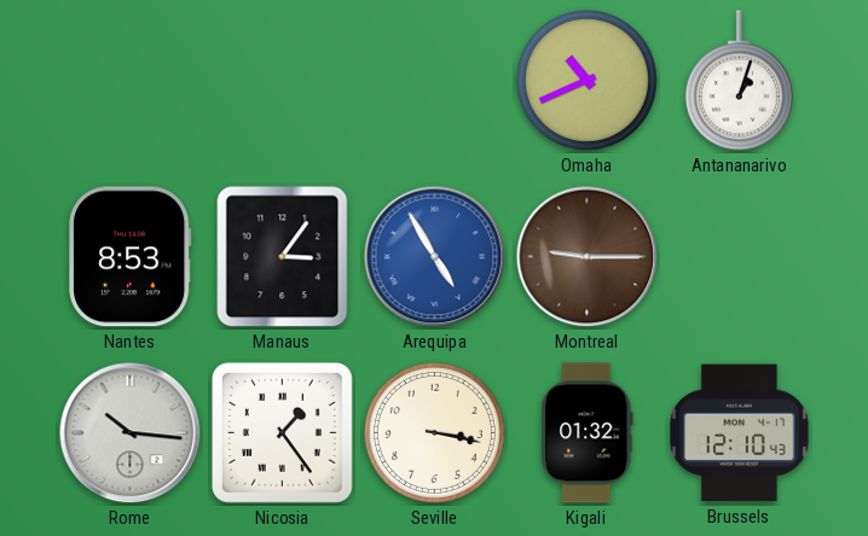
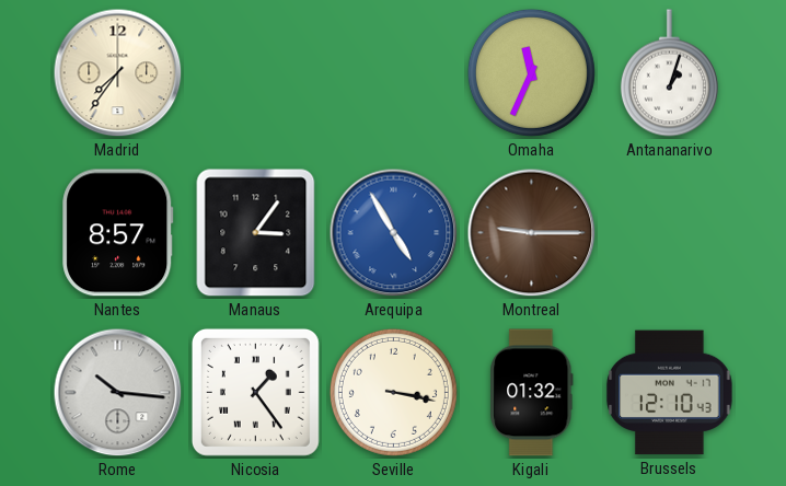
Madrid: none -> 7:36
Omaha: 10:41 -> 11:34
Nantes: 8:53 -> 8:57
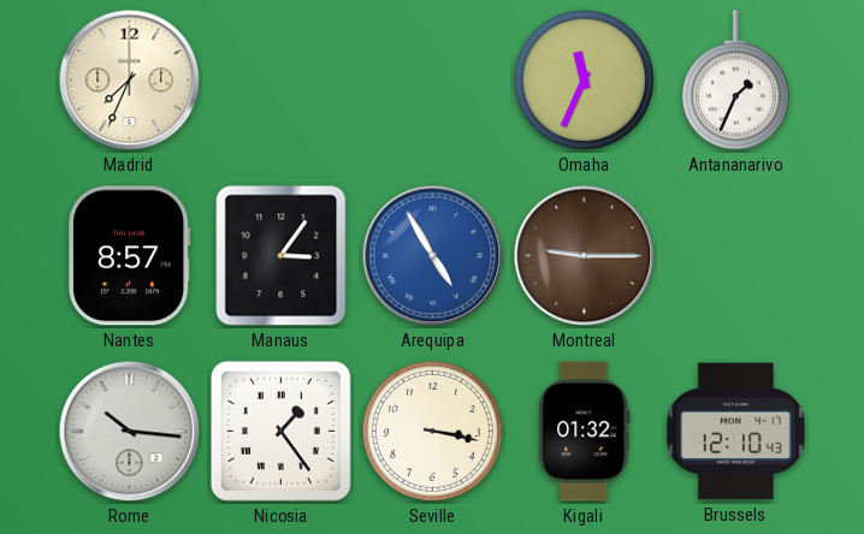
Madrid: 7:36 -> 7:34
Antananarivo: 1:03 -> 1:34
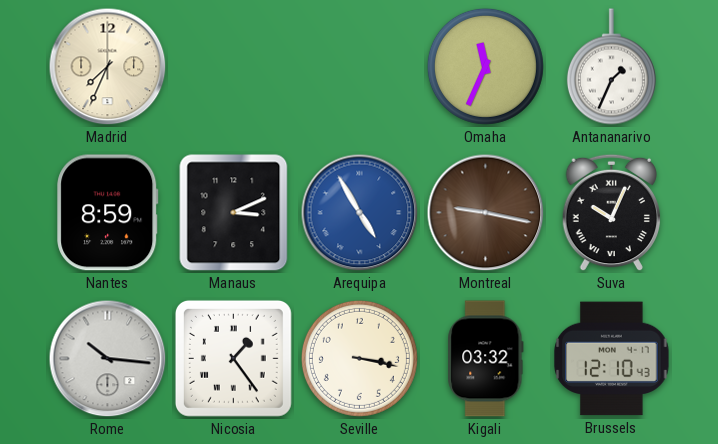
Nantes: 8:57 -> 8:59
Manaus: 3:06 -> 3:11
Montreal: 9:15 -> 9:17
Suva: none -> 10:04
Kigali: 01:32 -> 03:32
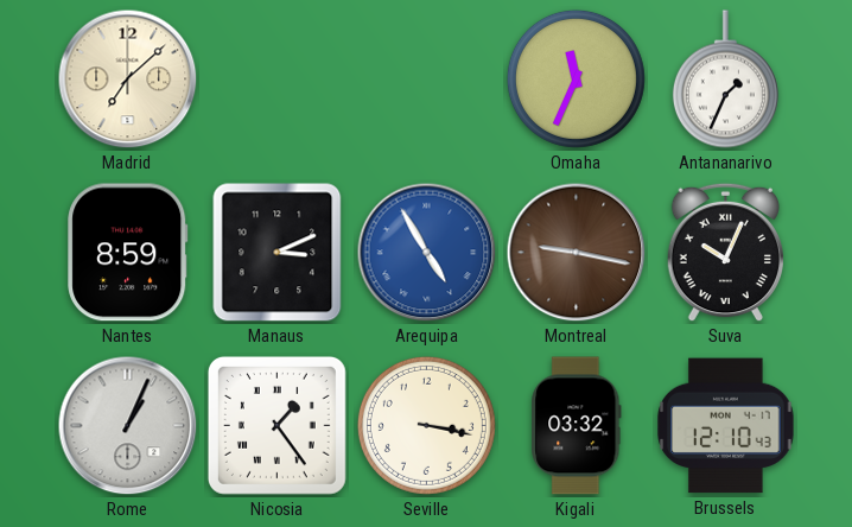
Madrid: 7:34 -> 7:08
Rome: 10:16 -> 1:04
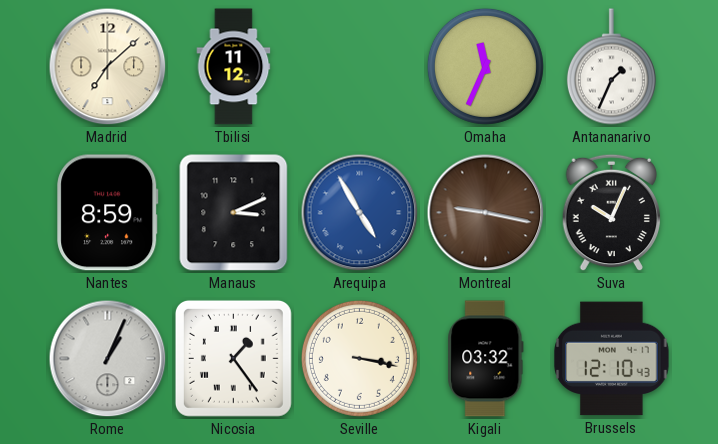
Tbilisi: none -> 11:12
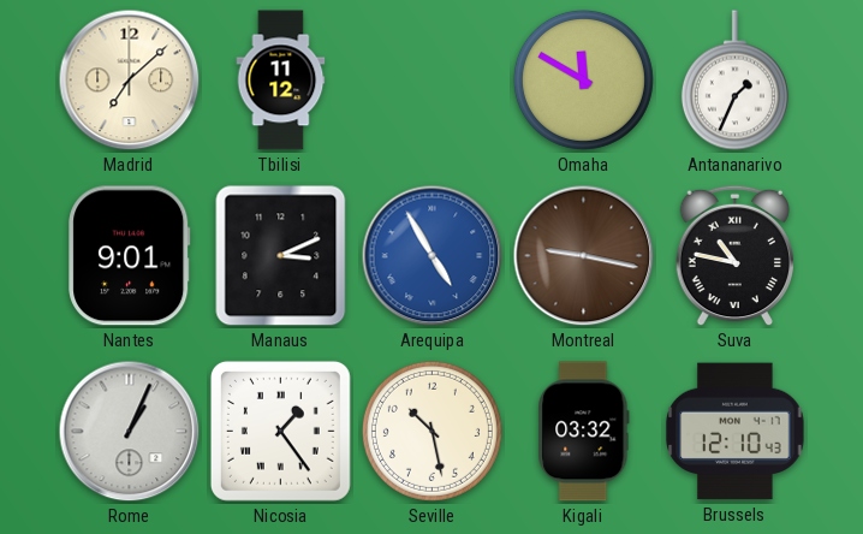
Omaha: 11:34 -> 11:50
Nantes: 8:59 -> 9:01
Suva: 10:04 -> 10:47
Seville: 3:17 -> 10:28
